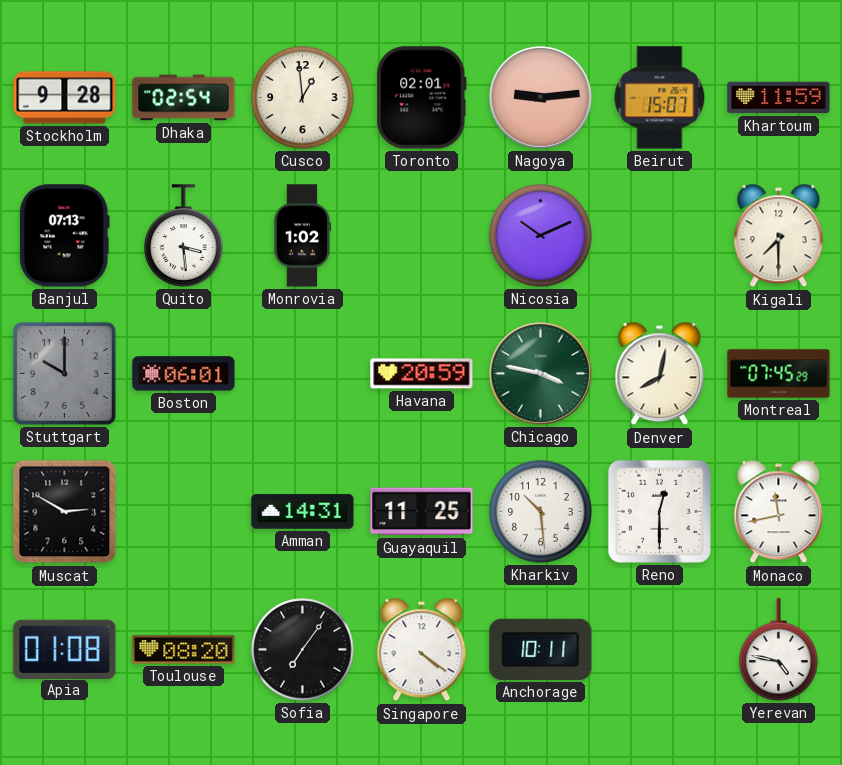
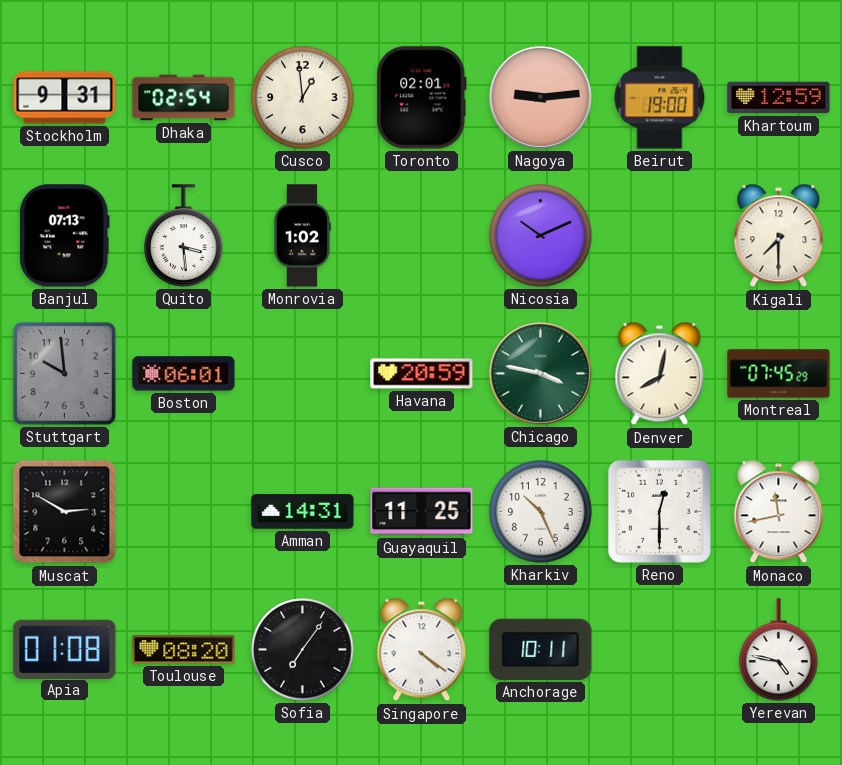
Stockholm: 9:28 -> 9:31
Beirut: 15:07 -> 19:00
Khartoum: 11:59 -> 12:59
Stuttgart: 10:00 -> 9:59
Kharkiv: 10:29 -> 10:26
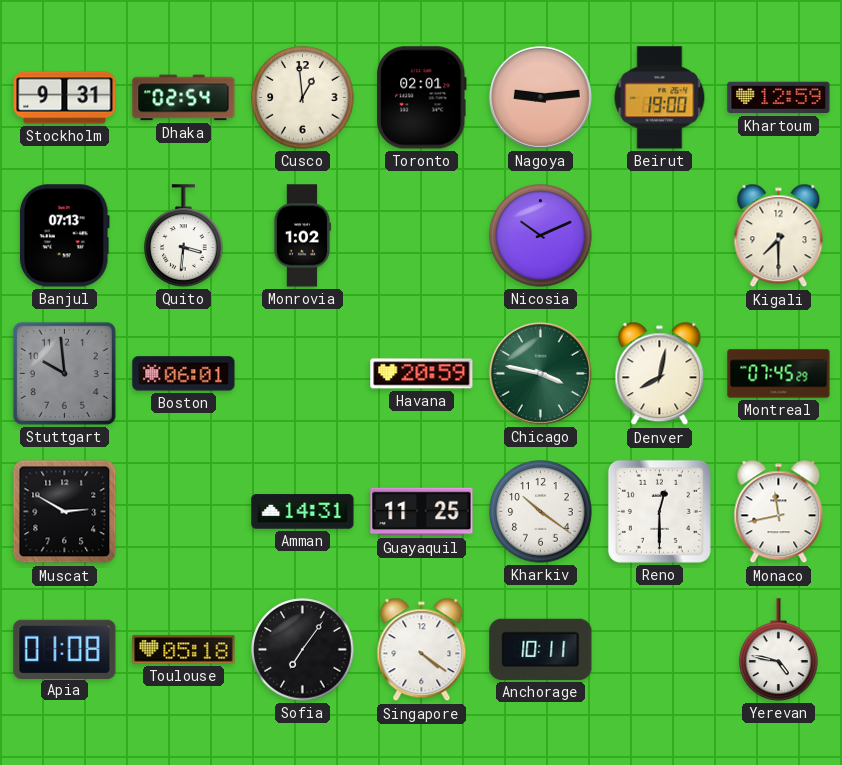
Quito: 3:29 -> 3:31
Kharkiv: 10:26 -> 10:21
Toulouse: 08:20 -> 05:18
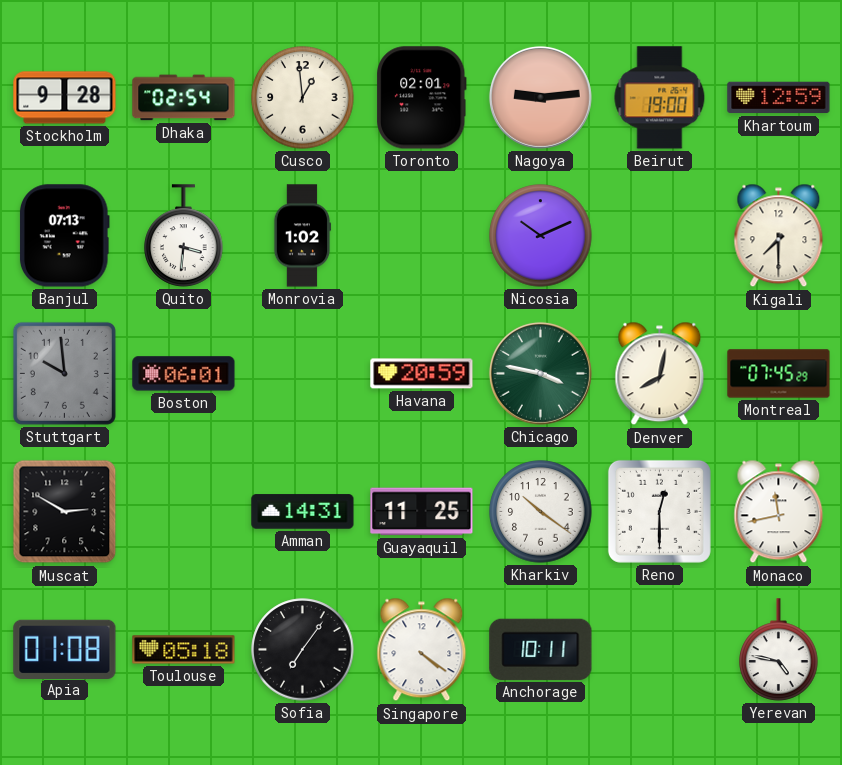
Stockholm: 9:31 -> 9:28
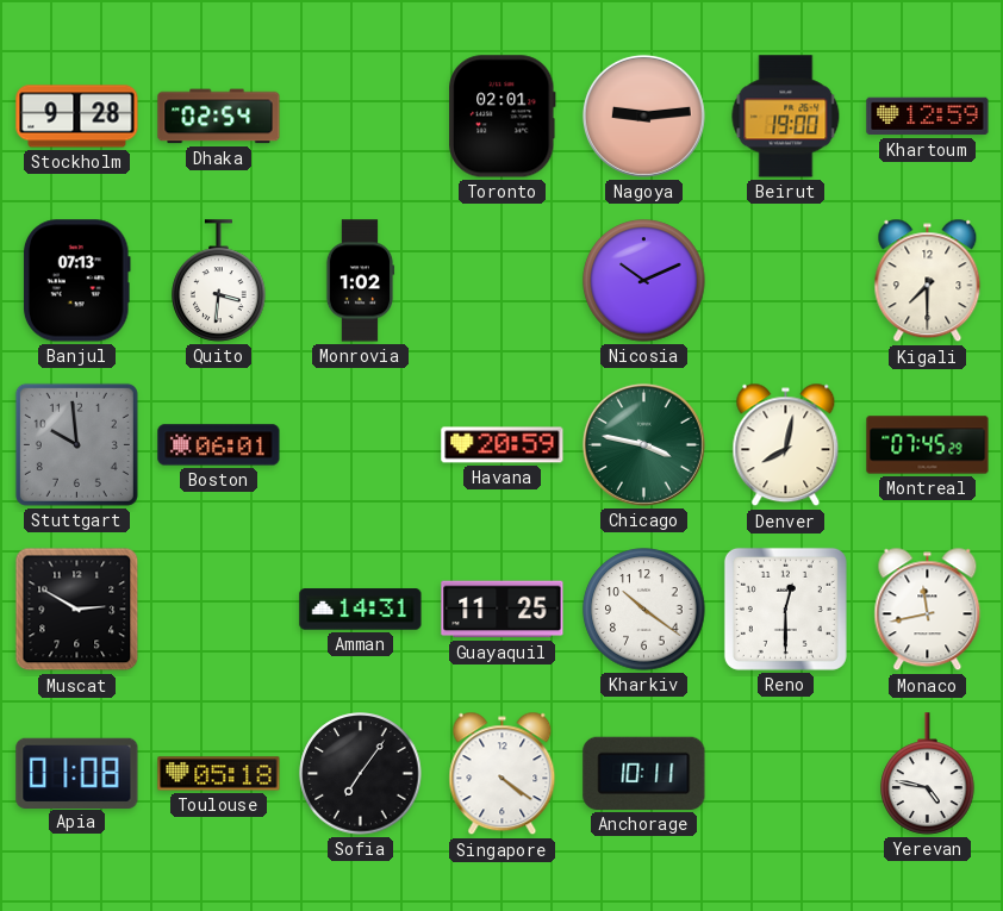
Cusco: 12:59 -> none
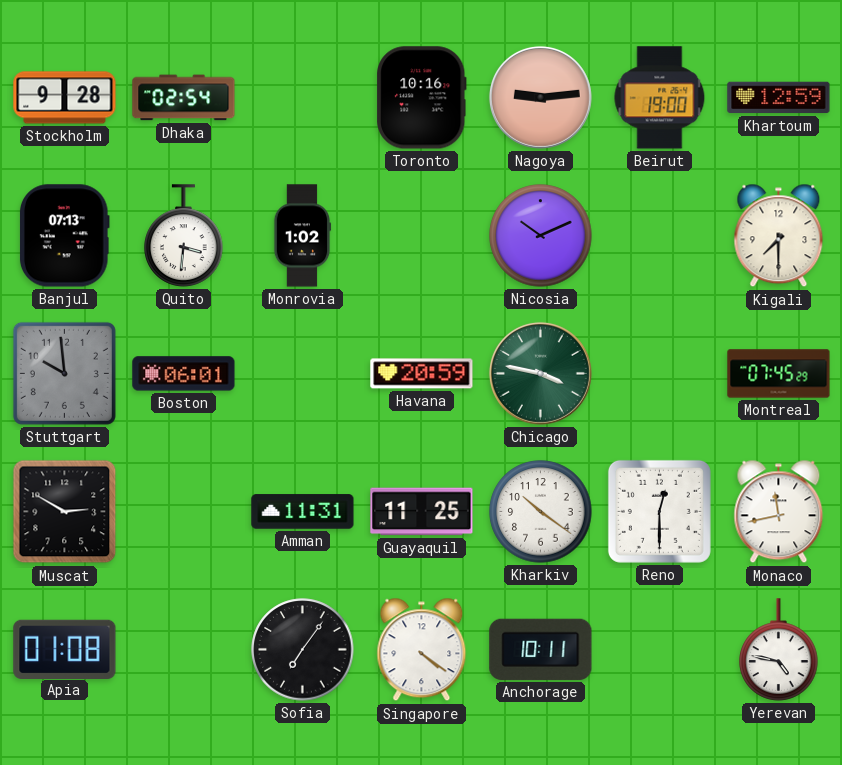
Toronto: 02:01 -> 10:16
Denver: 8:02 -> none
Amman: 14:31 -> 11:31
Toulouse: 05:18 -> none
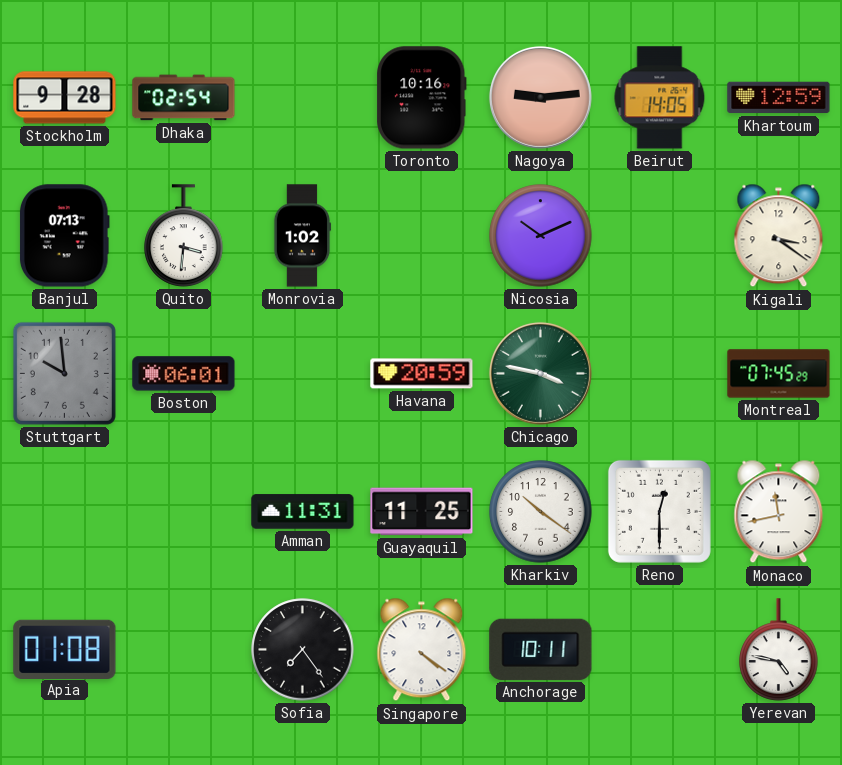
Beirut: 19:00 -> 14:05
Kigali: 7:30 -> 3:21
Muscat: 2:50 -> none
Sofia: 7:06 -> 7:24
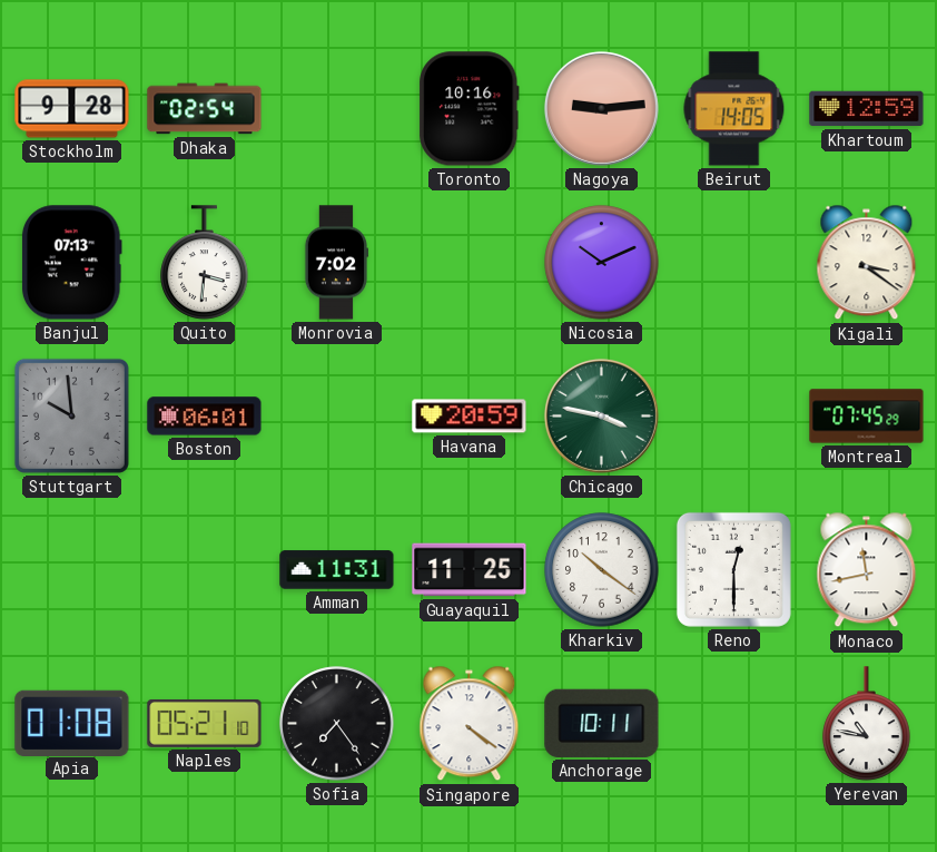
Monrovia: 1:02 -> 7:02
Naples: none -> 05:21
Yerevan: 4:47 -> 10:47
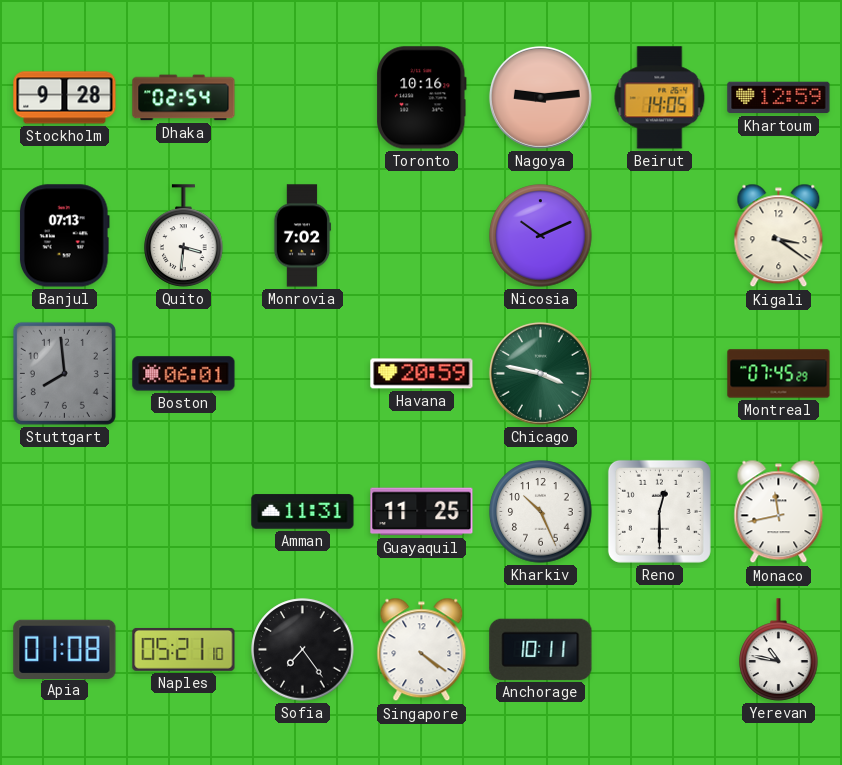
Stuttgart: 9:59 -> 7:59
Kharkiv: 10:21 -> 10:26
